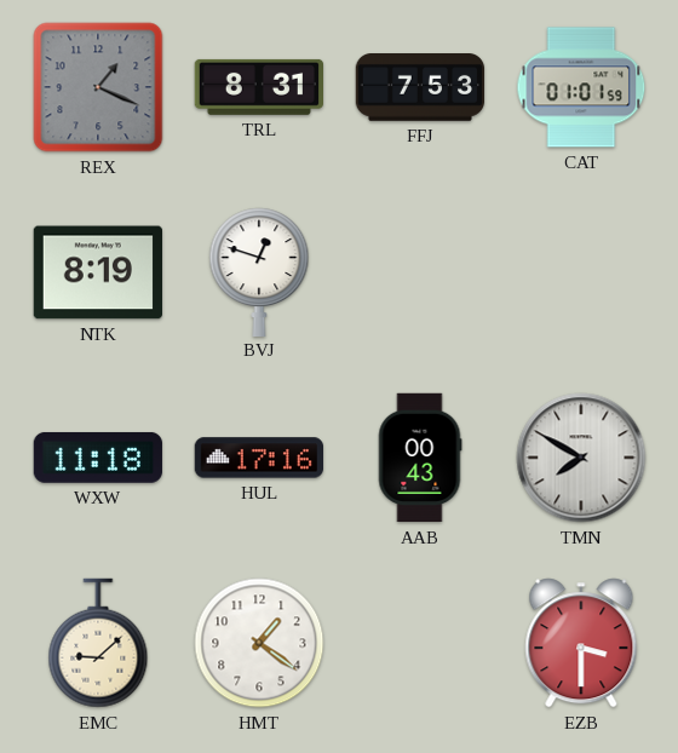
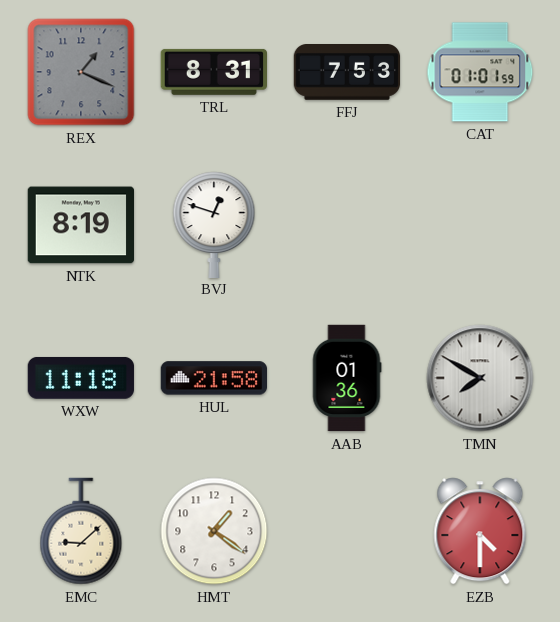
HUL: 17:16 -> 21:58
AAB: 00:43 -> 01:36
EZB: 3:30 -> 4:30
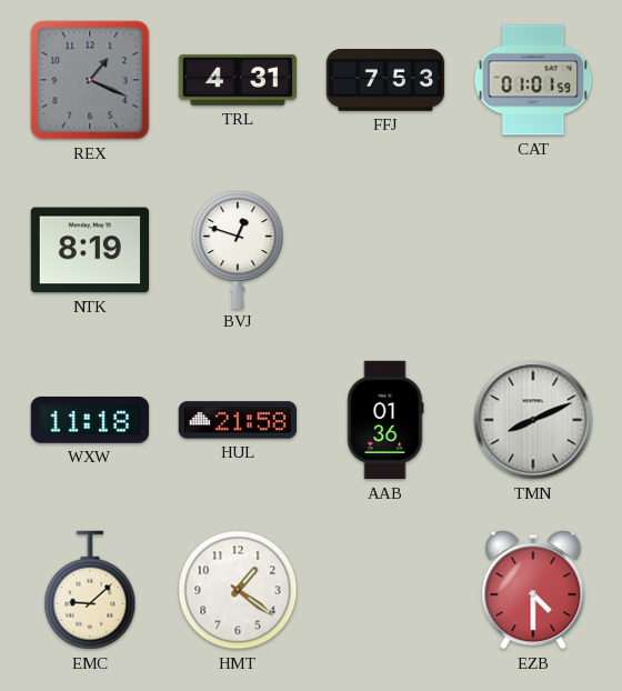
TRL: 8:31 -> 4:31
TMN: 7:50 -> 8:11
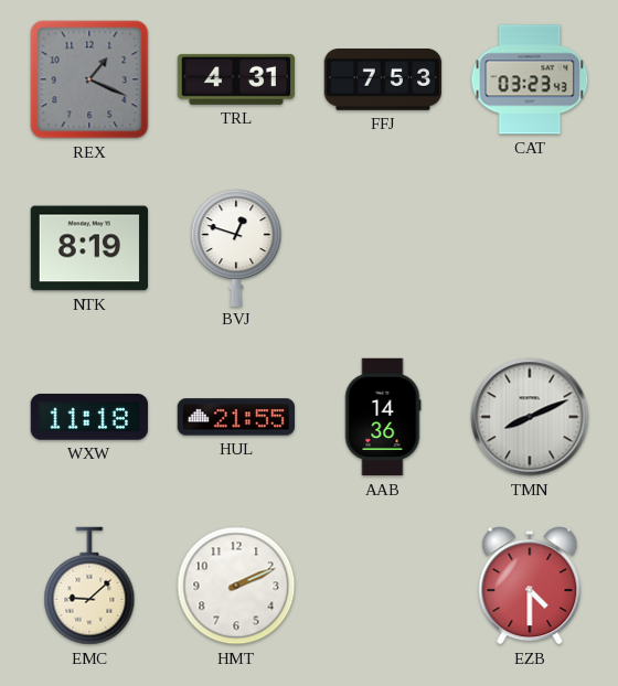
CAT: 01:01 -> 03:23
HUL: 21:58 -> 21:55
AAB: 01:36 -> 14:36
HMT: 1:21 -> 2:11
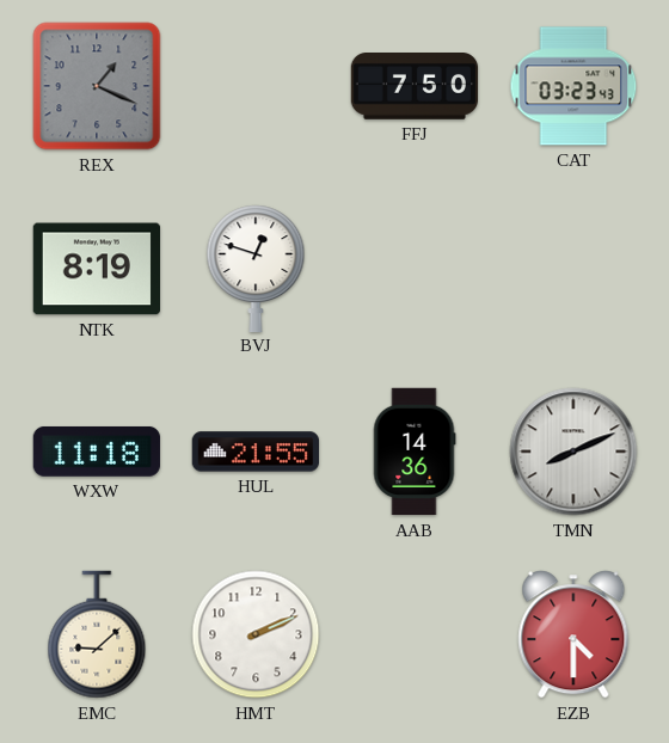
TRL: 4:31 -> none
FFJ: 7:53 -> 7:50
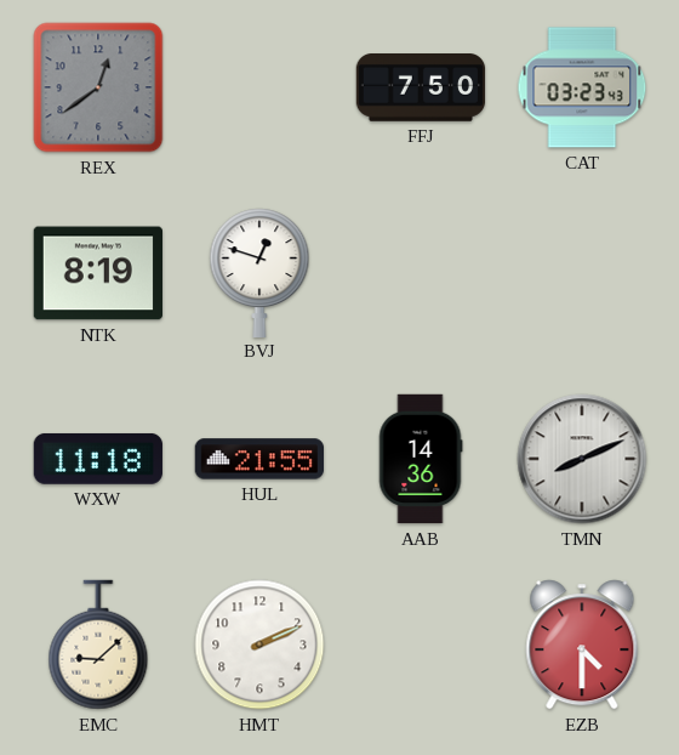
REX: 1:19 -> 12:39
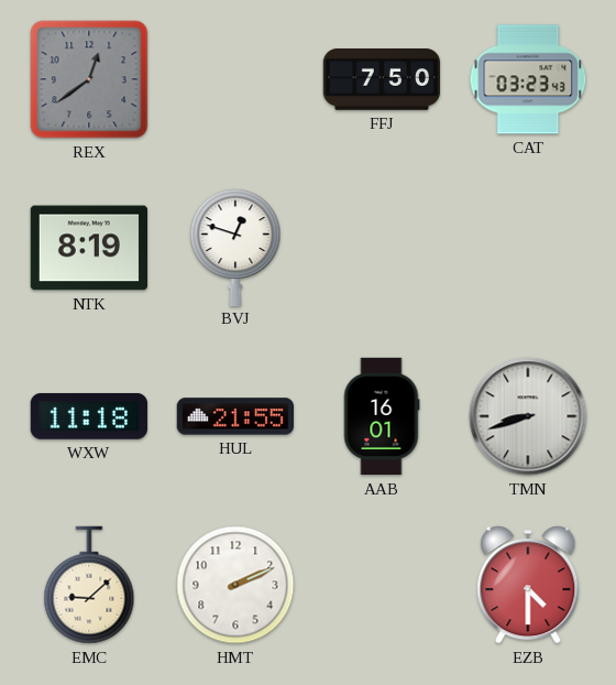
AAB: 14:36 -> 16:01
TMN: 8:11 -> 8:42
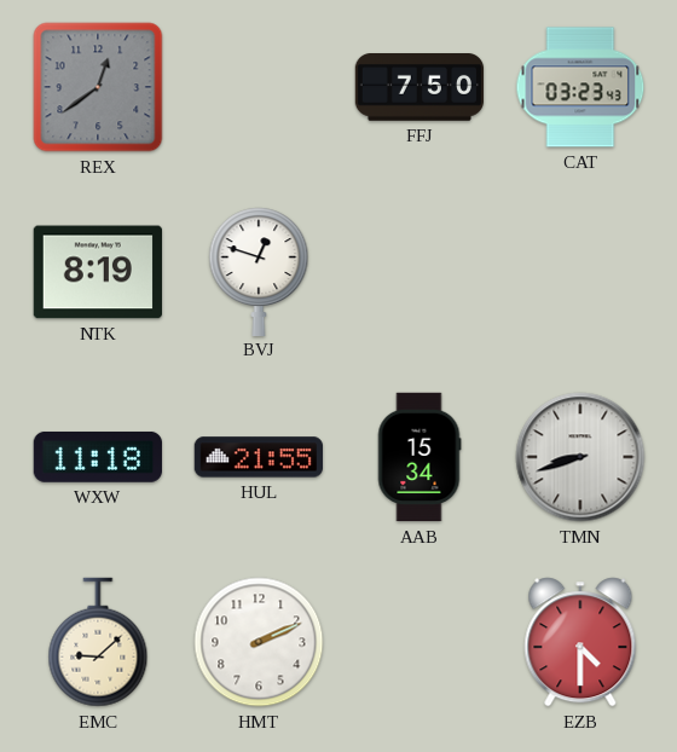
AAB: 16:01 -> 15:34
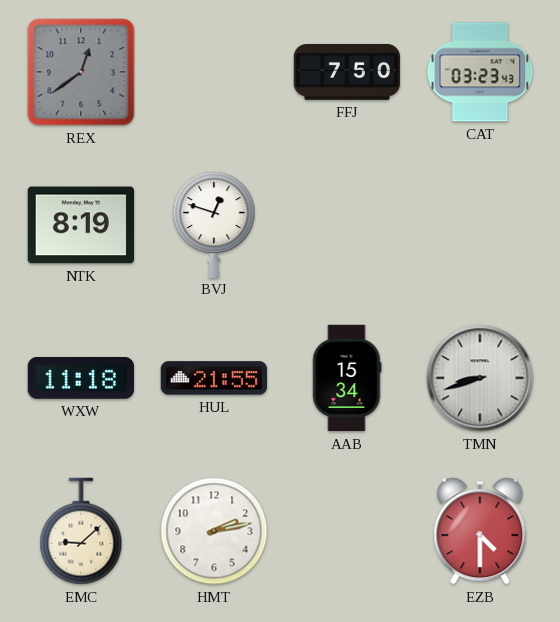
HMT: 2:11 -> 2:13
